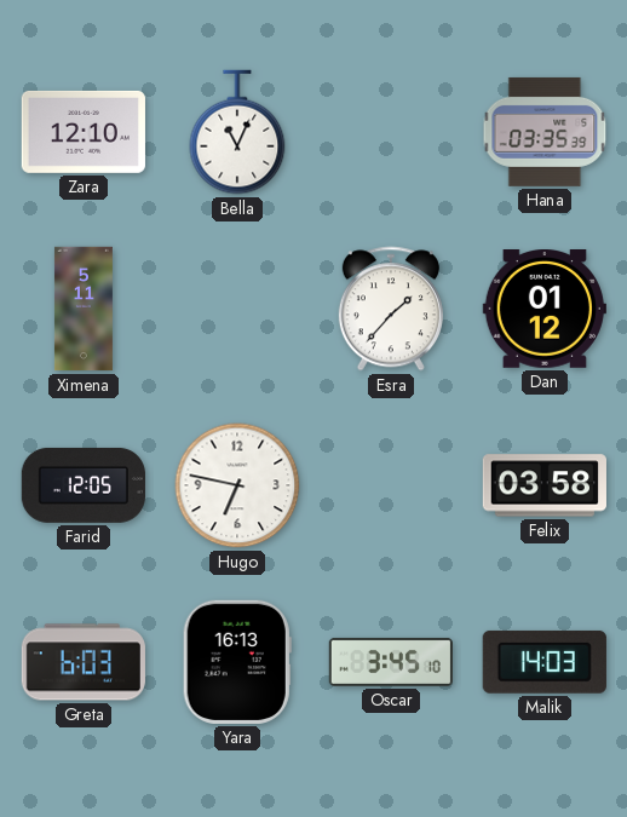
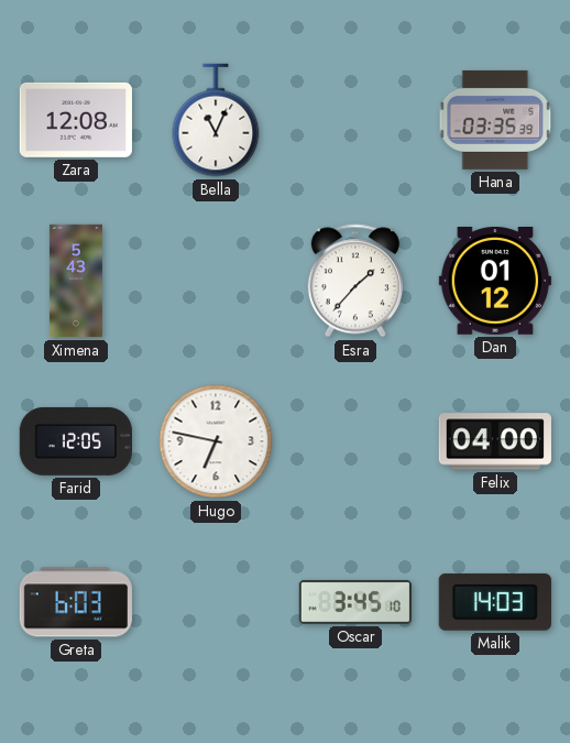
Zara: 12:10 -> 12:08
Ximena: 5:11 -> 5:43
Felix: 03:58 -> 04:00
Yara: 16:13 -> none
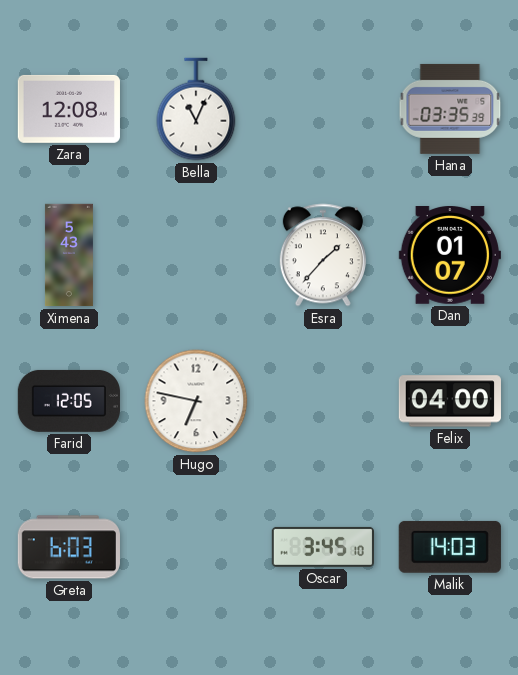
Dan: 01:12 -> 01:07
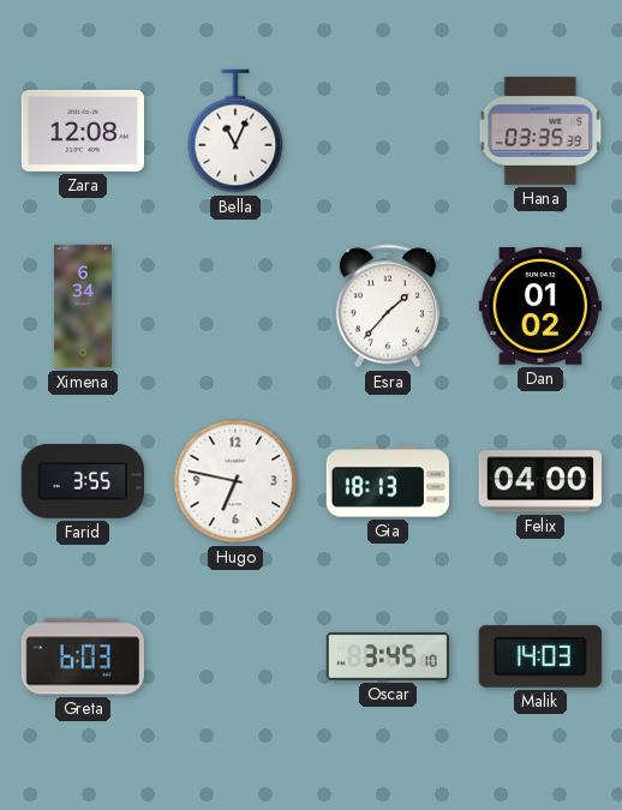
Ximena: 5:43 -> 6:34
Dan: 01:07 -> 01:02
Farid: 12:05 -> 3:55
Gia: none -> 18:13
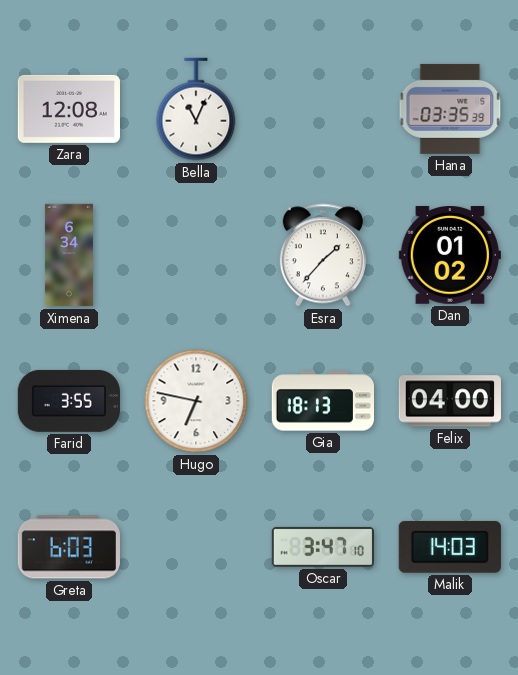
Oscar: 3:45 -> 3:47
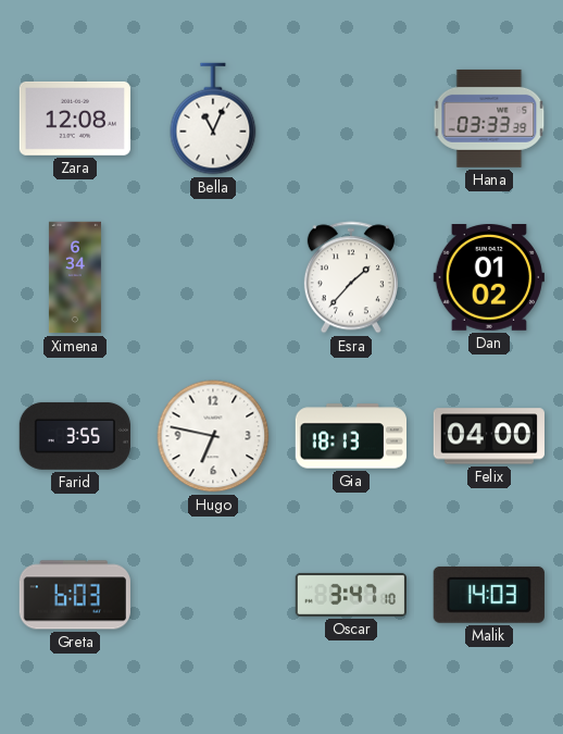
Hana: 03:35 -> 03:33
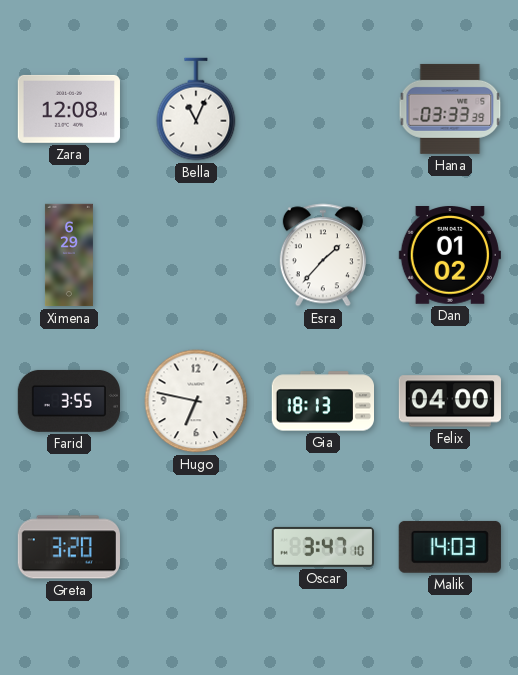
Ximena: 6:34 -> 6:29
Greta: 6:03 -> 3:20
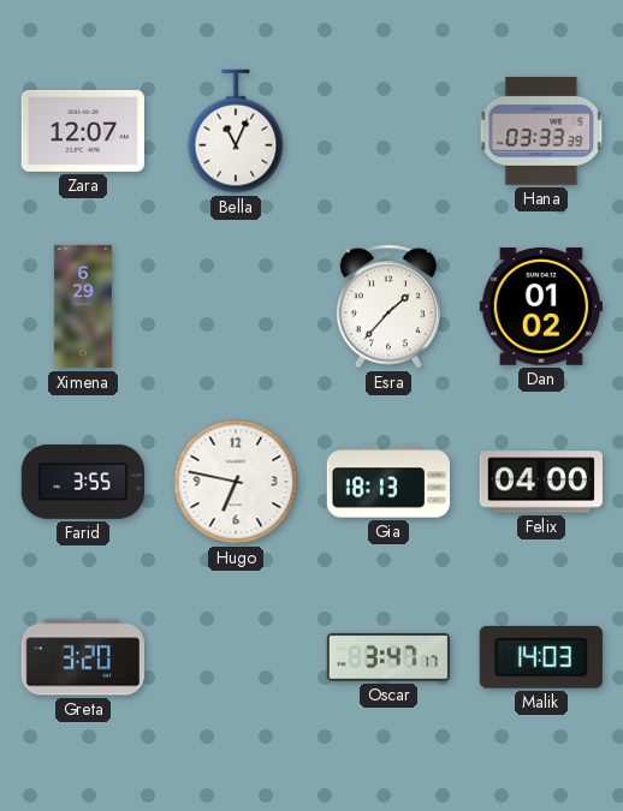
Zara: 12:08 -> 12:07
Oscar: 3:47:10 -> 3:47:17
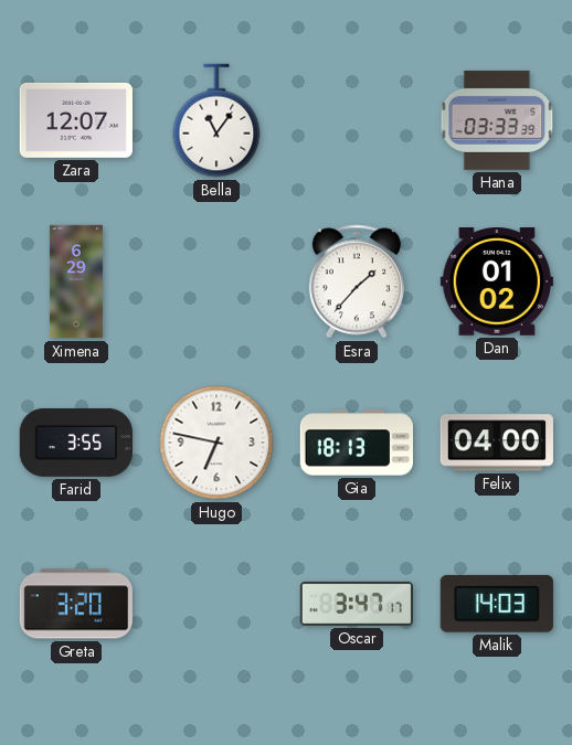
Bella: 11:04 -> 11:06
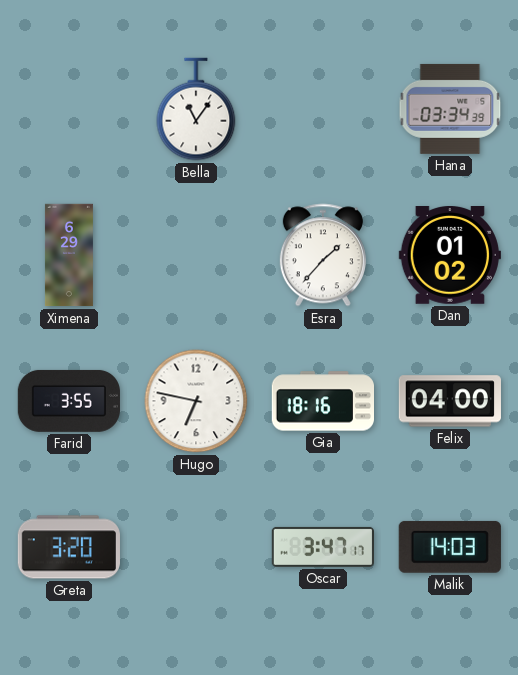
Zara: 12:07 -> none
Hana: 03:33 -> 03:34
Gia: 18:13 -> 18:16
